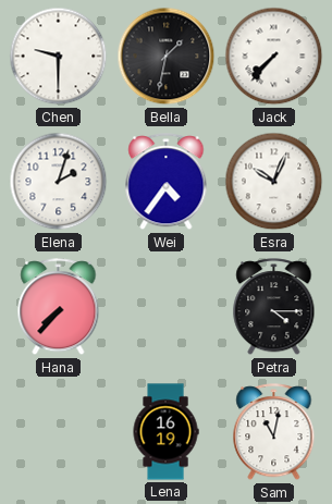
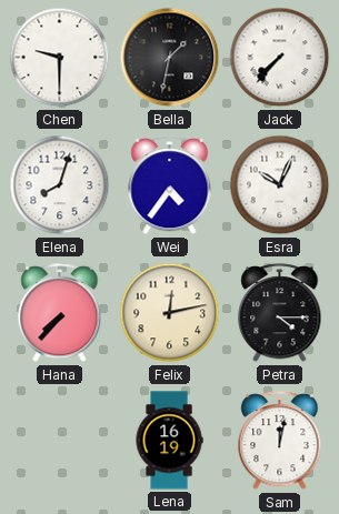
Elena: 2:03 -> 8:03
Felix: none -> 12:13
Sam: 11:02 -> 12:02
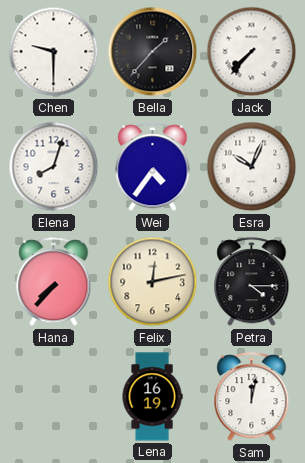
Bella: 1:32 -> 1:37
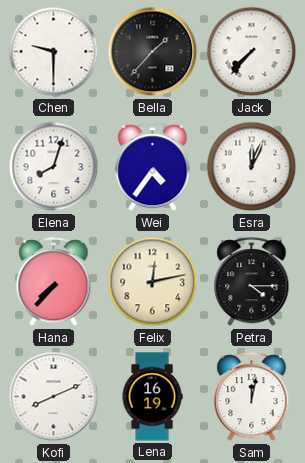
Esra: 10:04 -> 12:04
Kofi: none -> 8:11
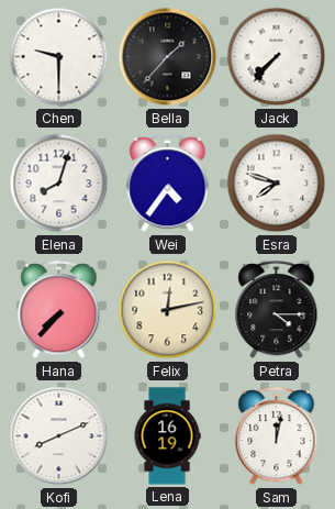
Esra: 12:04 -> 7:48
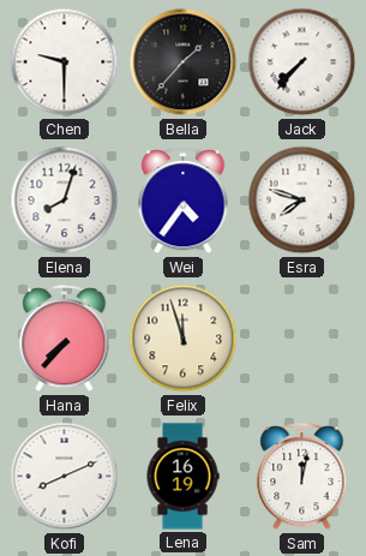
Felix: 12:13 -> 11:57
Petra: 4:15 -> none
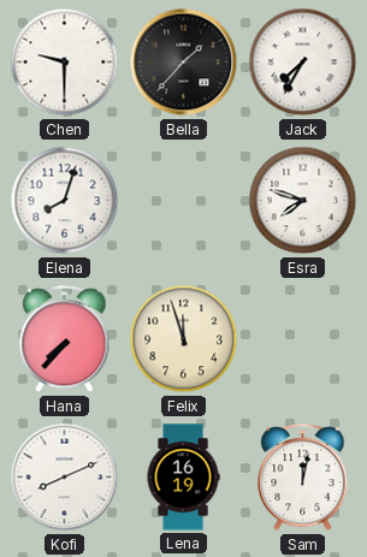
Jack: 7:37 -> 7:35
Wei: 4:36 -> none
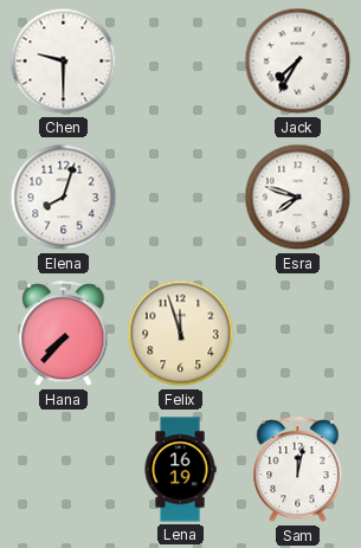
Bella: 1:37 -> none
Kofi: 8:11 -> none
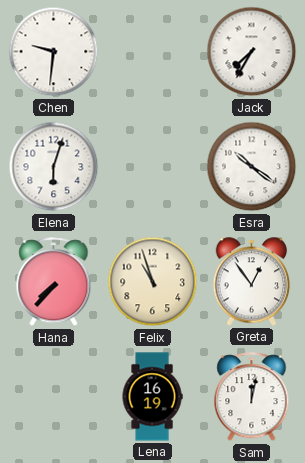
Chen: 9:30 -> 9:31
Elena: 8:03 -> 6:03
Esra: 7:48 -> 10:21
Felix: 11:57 -> 10:57
Greta: none -> 12:54
